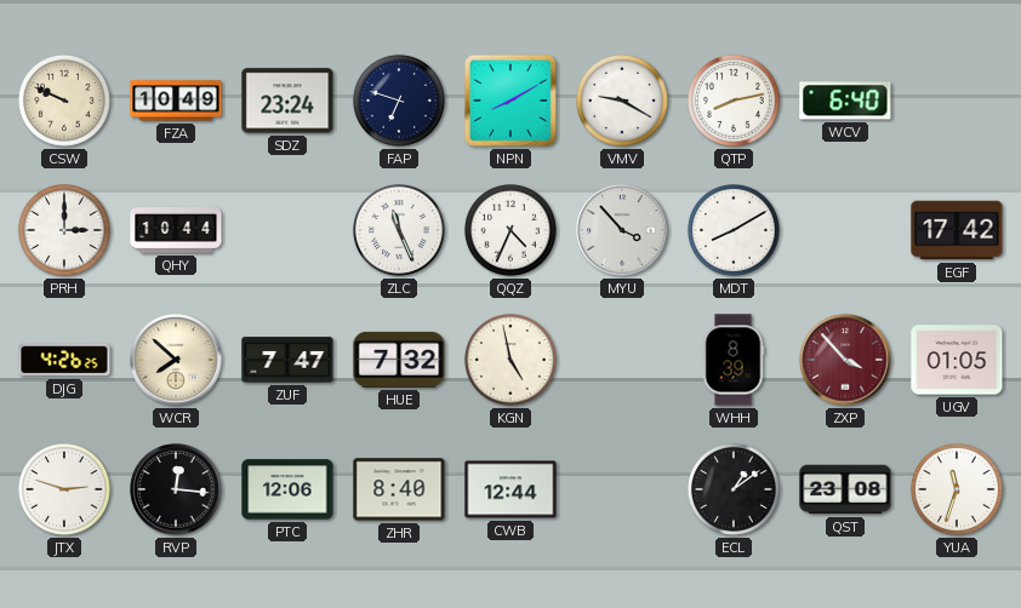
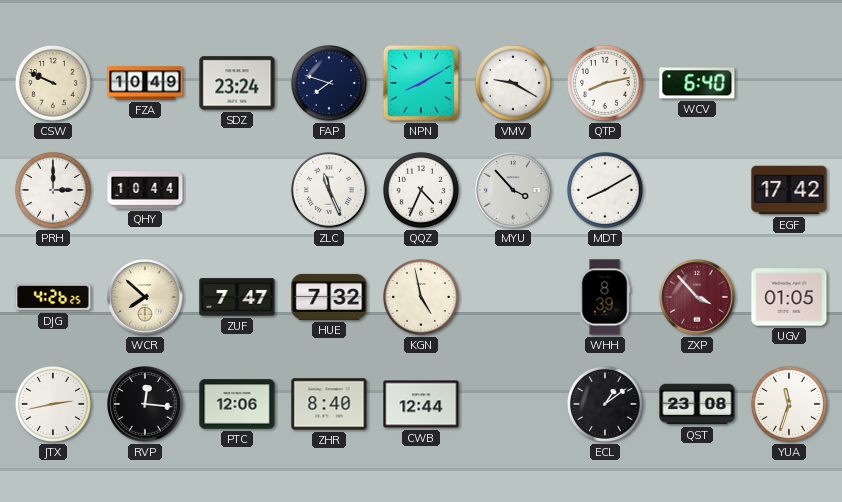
FAP: 6:48 -> 7:48
JTX: 2:48 -> 2:43
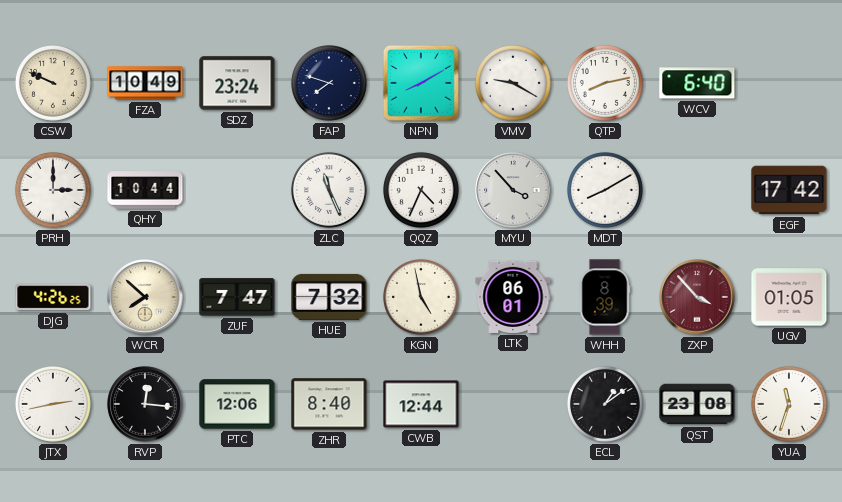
LTK: none -> 06:01
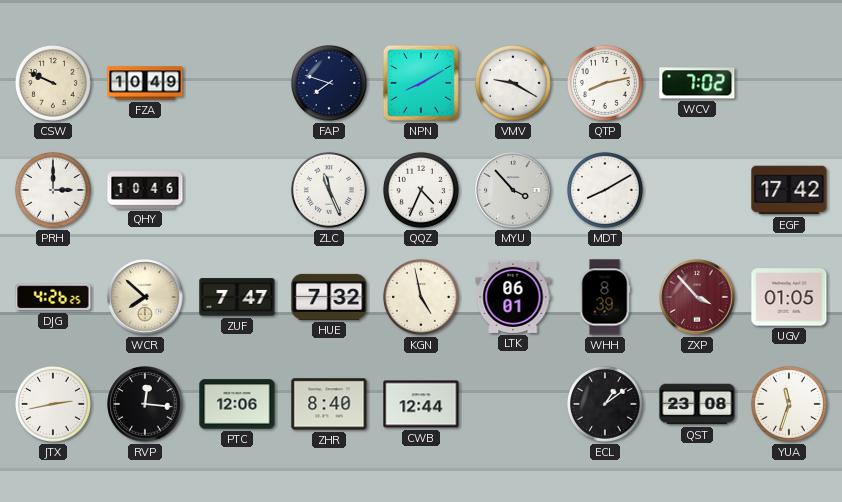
SDZ: 23:24 -> none
WCV: 6:40 -> 7:02
QHY: 10:44 -> 10:46
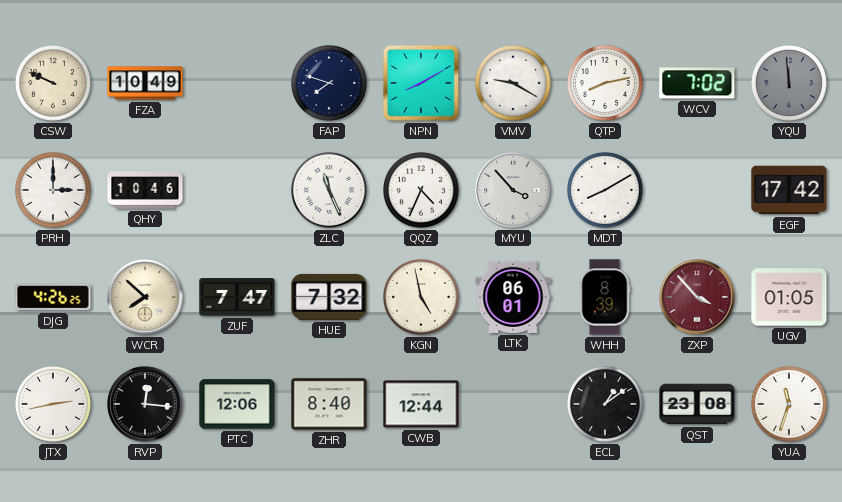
YQU: none -> 11:59
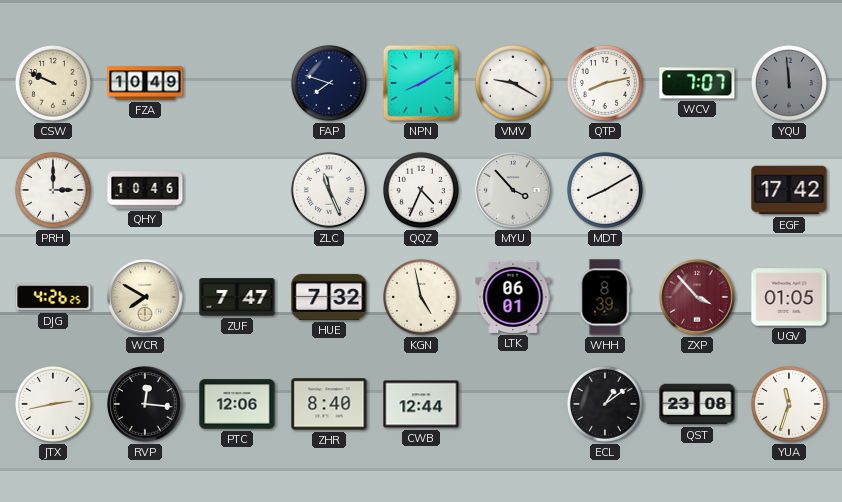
WCV: 7:02 -> 7:07
WCR: 7:52 -> 7:50
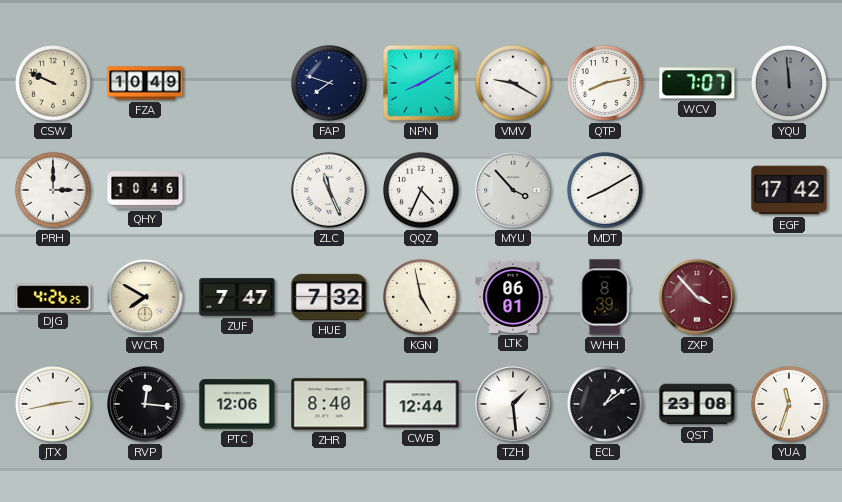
UGV: 01:05 -> none
TZH: none -> 1:29
